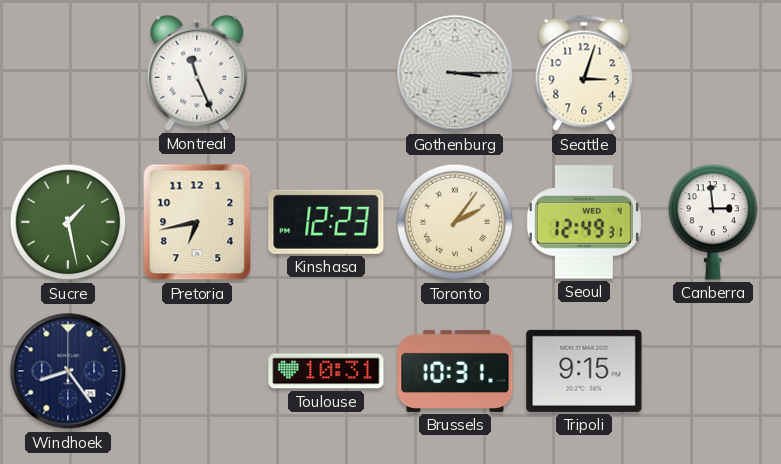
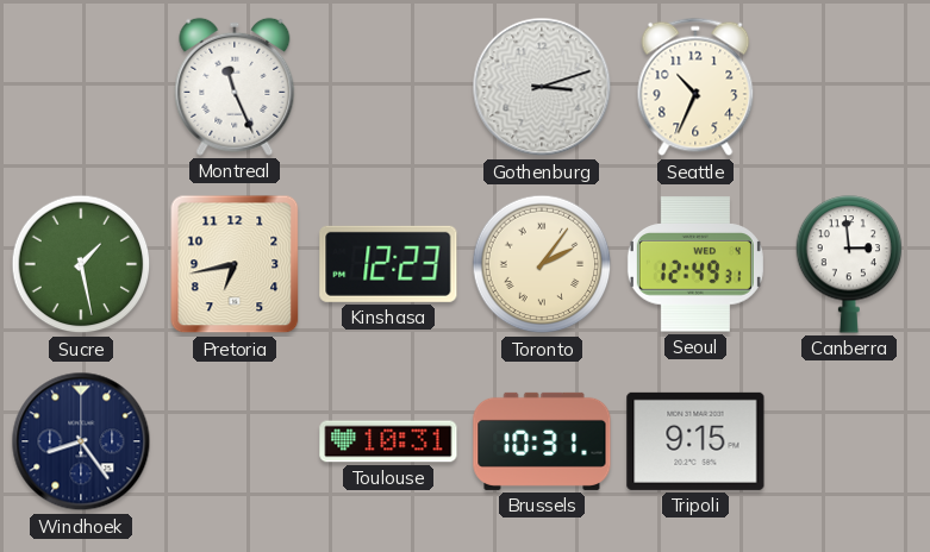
Gothenburg: 3:15 -> 3:12
Seattle: 3:03 -> 10:34
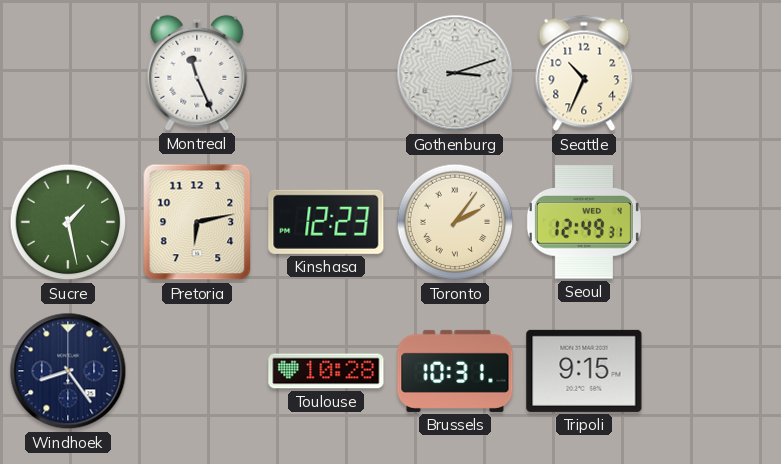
Pretoria: 6:43 -> 6:13
Canberra: 2:59 -> none
Toulouse: 10:31 -> 10:28
